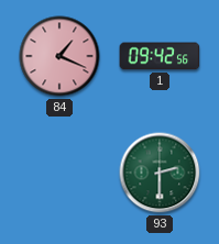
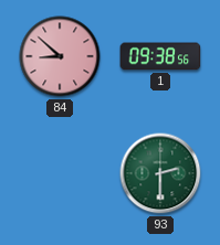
84: 1:19 -> 8:52
1: 09:42 -> 09:38
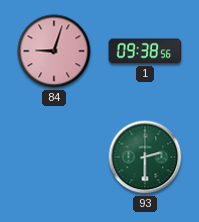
84: 8:52 -> 9:03
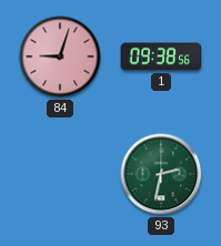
93: 2:30 -> 2:32
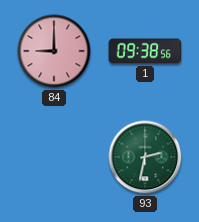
84: 9:03 -> 9:00
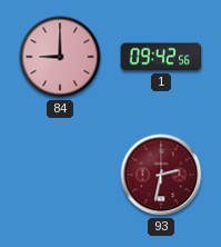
1: 09:38 -> 09:42
93 dial: green -> burgundy
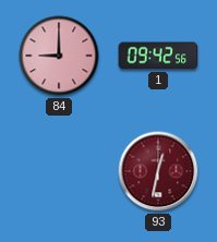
93: 2:32 -> 12:32
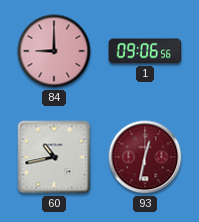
1: 09:42 -> 09:06
60: none -> 10:43
